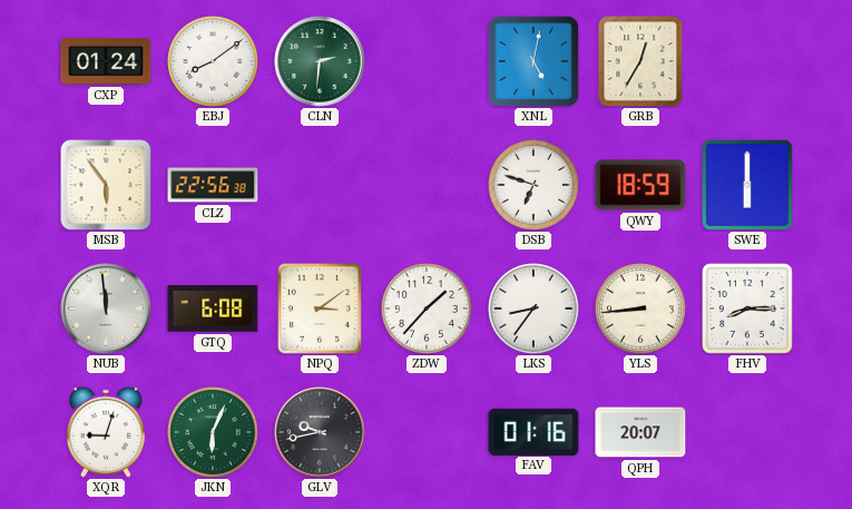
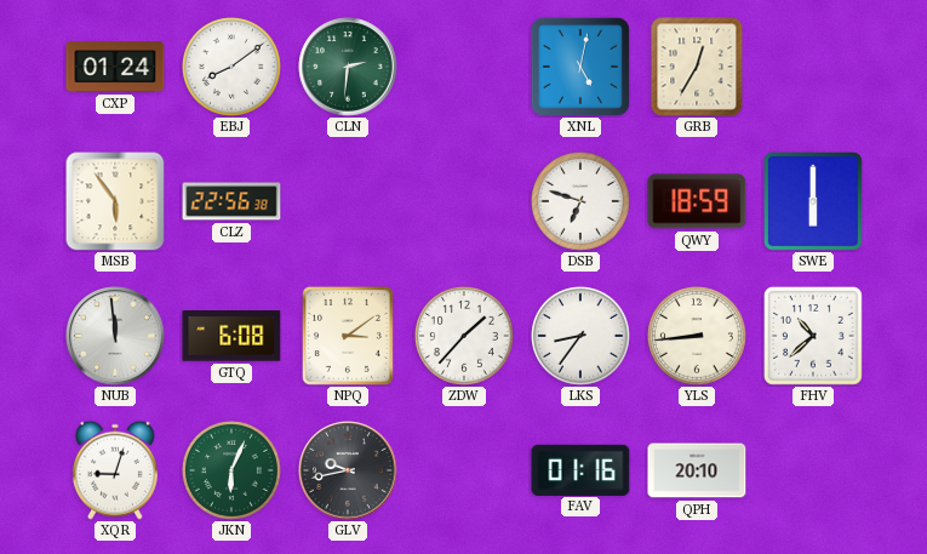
FHV: 8:15 -> 10:38
QPH: 20:07 -> 20:10
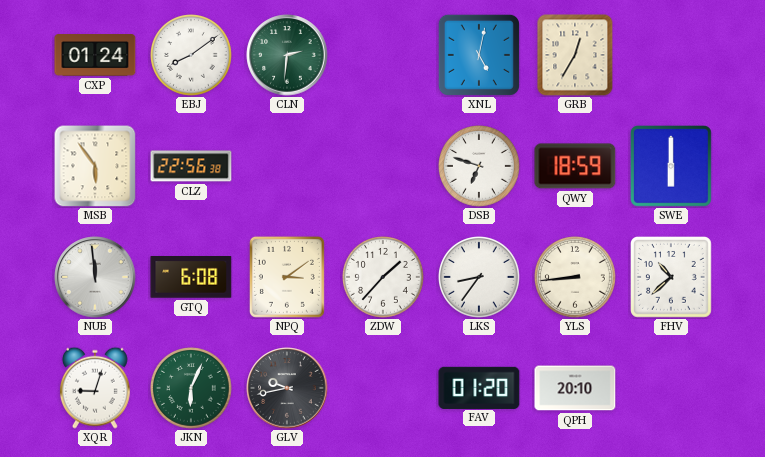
FAV: 01:16 -> 01:20
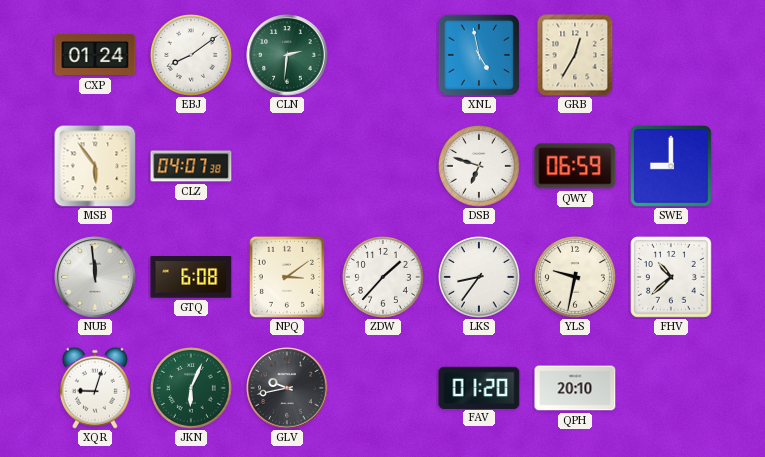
XNL: 5:02 -> 4:58
CLZ: 22:56 -> 04:07
QWY: 18:59 -> 06:59
SWE: 6:00 -> 9:00
YLS: 8:44 -> 9:32
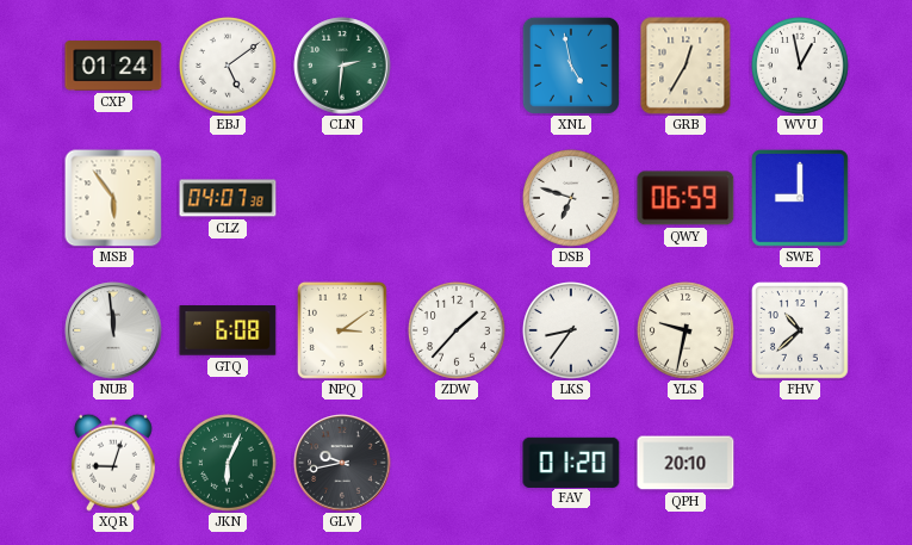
EBJ: 8:09 -> 5:09
WVU: none -> 12:58
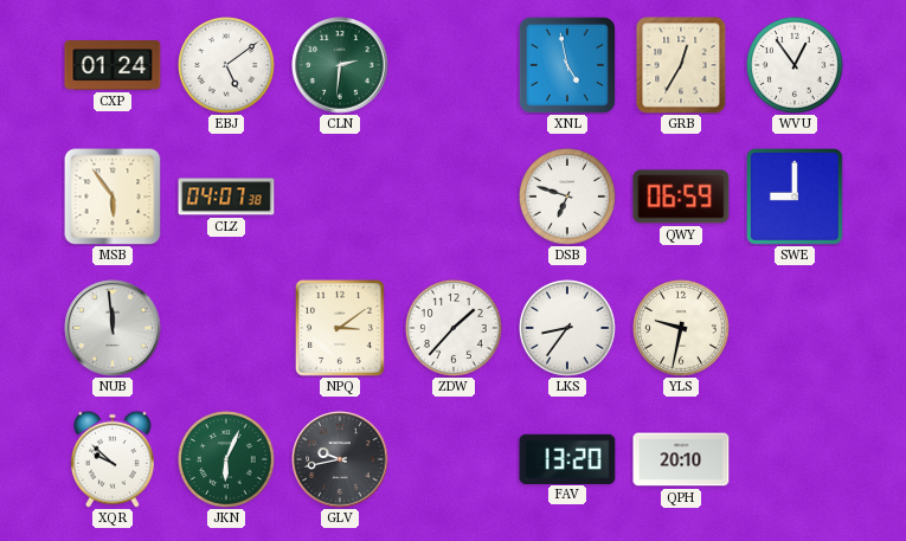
WVU: 12:58 -> 12:54
GTQ: 6:08 -> none
FHV: 10:38 -> none
XQR: 9:03 -> 9:52
FAV: 01:20 -> 13:20
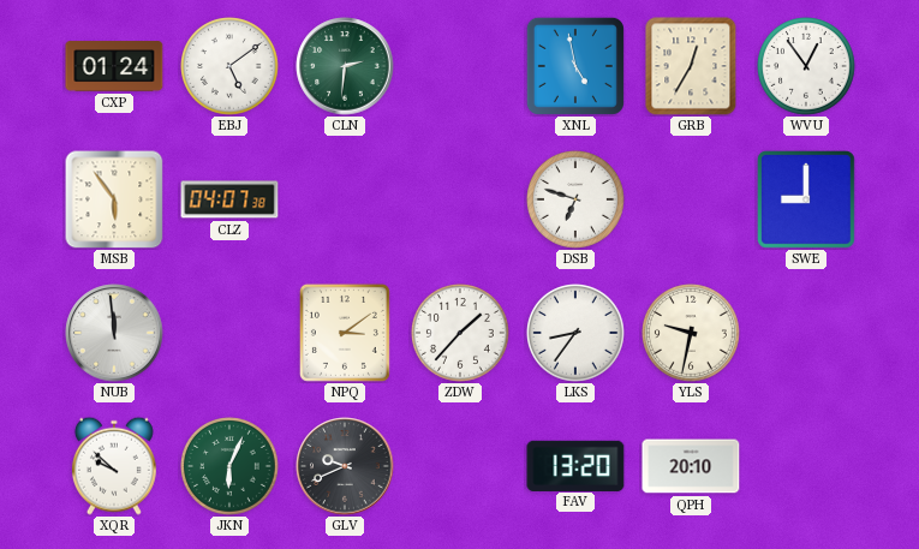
QWY: 06:59 -> none
GLV: 9:43 -> 9:41
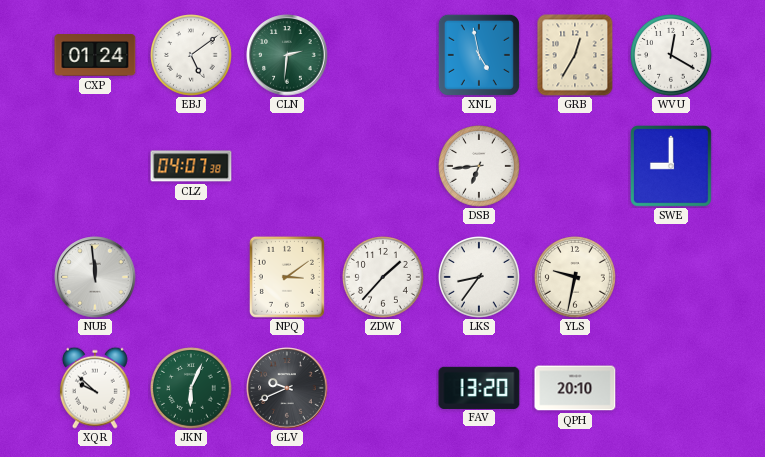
WVU: 12:54 -> 12:20
MSB: 5:54 -> none
DSB: 6:48 -> 6:44
